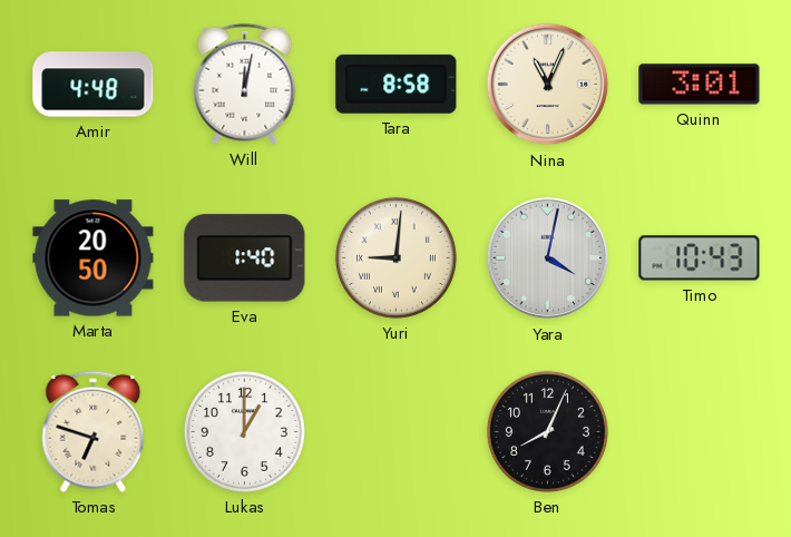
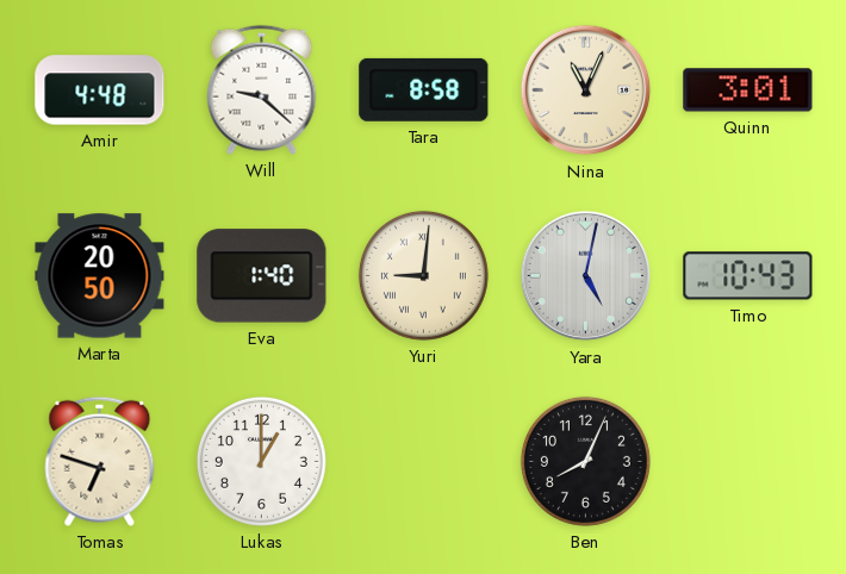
Will: 12:02 -> 9:22
Yara: 4:02 -> 5:02
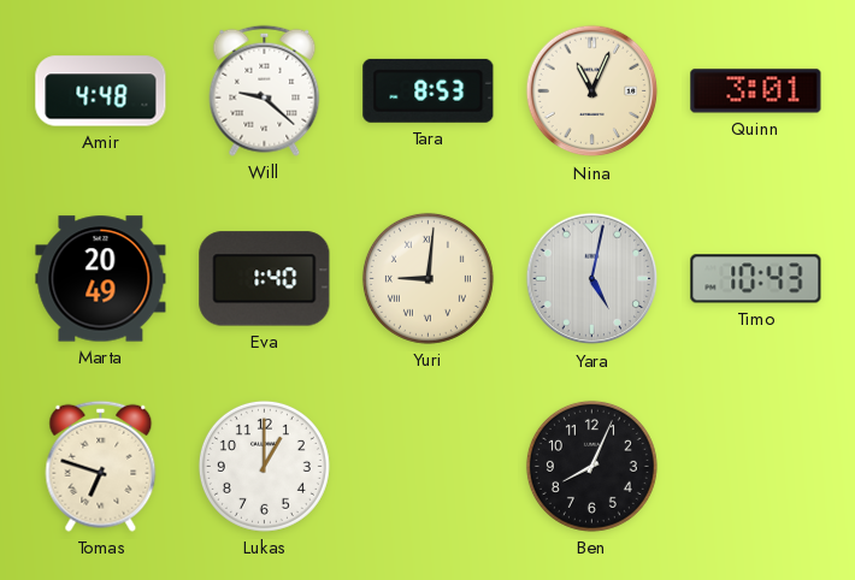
Tara: 8:58 -> 8:53
Marta: 20:50 -> 20:49
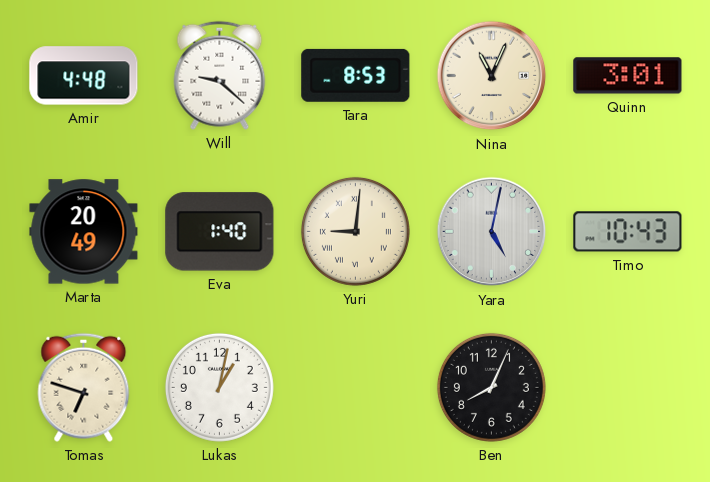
Lukas: 1:00 -> 1:02
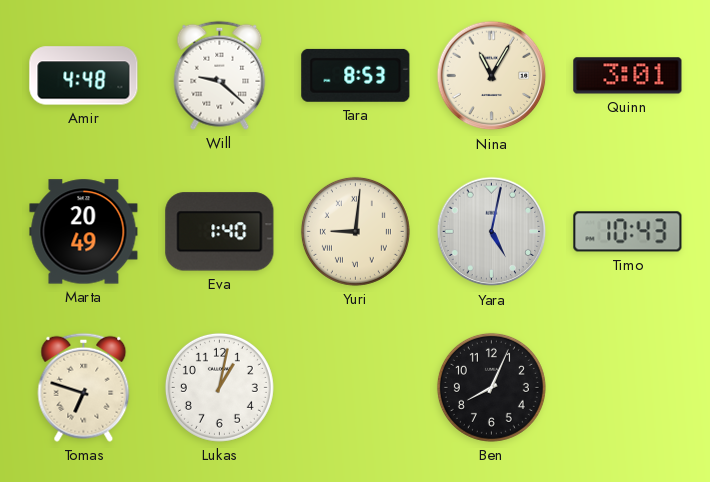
Nina: 11:04 -> 11:05
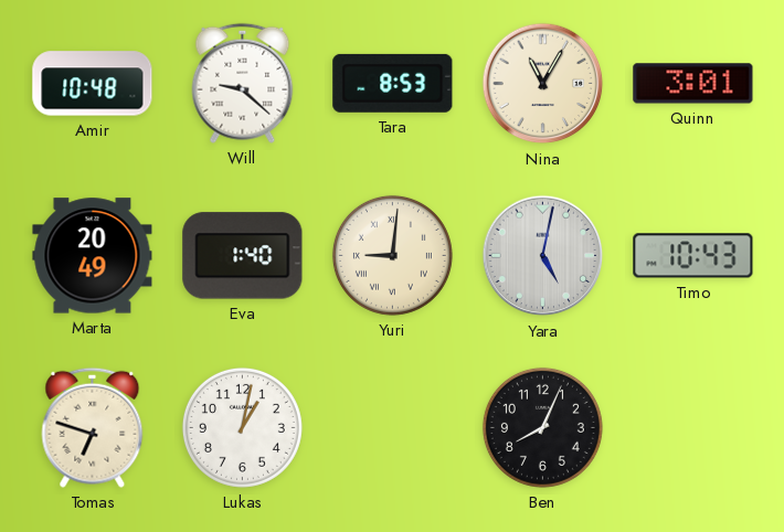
Amir: 4:48 -> 10:48
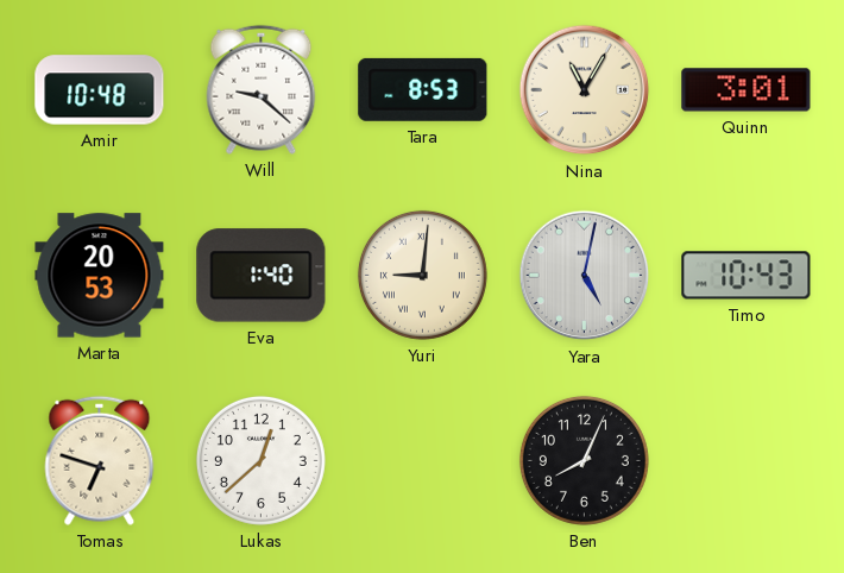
Marta: 20:49 -> 20:53
Lukas: 1:02 -> 12:38
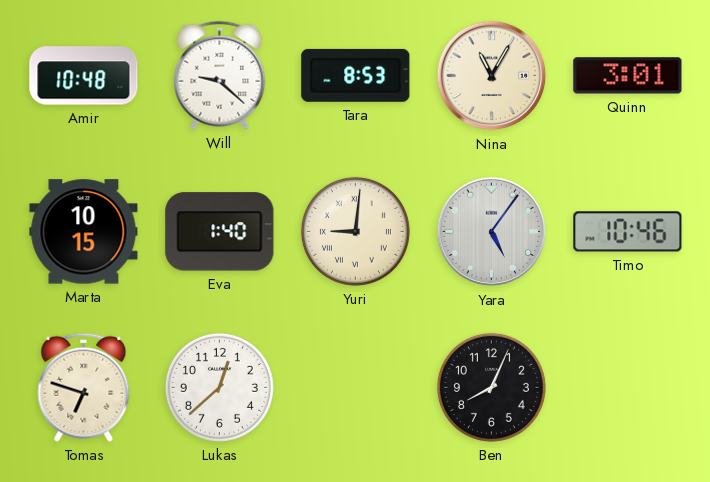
Marta: 20:53 -> 10:15
Yara: 5:02 -> 5:06
Timo: 10:43 -> 10:46
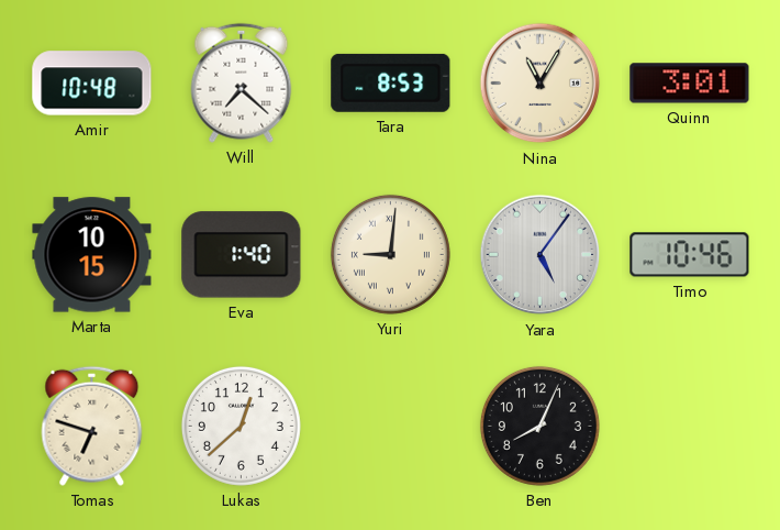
Will: 9:22 -> 7:22
